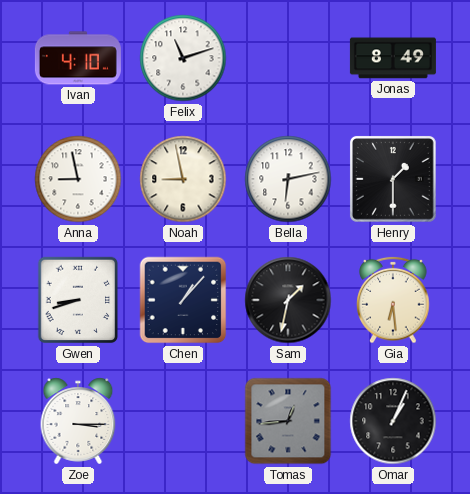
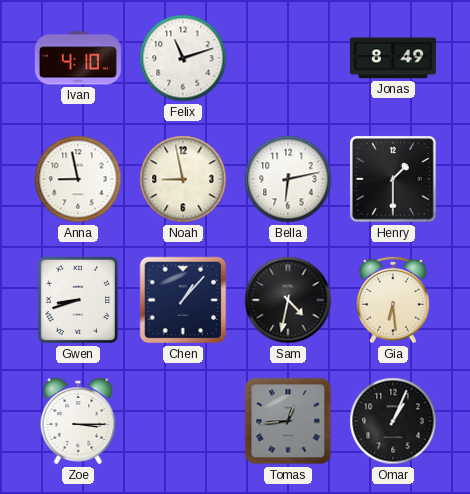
Sam: 1:32 -> 4:32
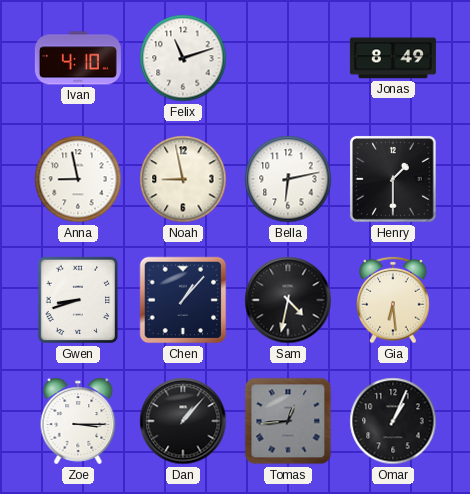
Dan: none -> 1:07
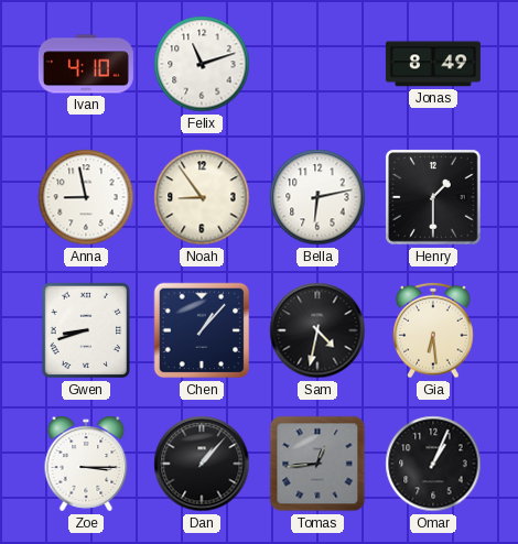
Noah: 8:58 -> 8:54
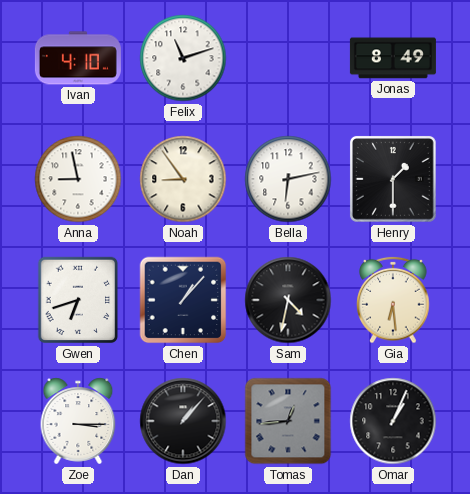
Gwen: 8:42 -> 6:42
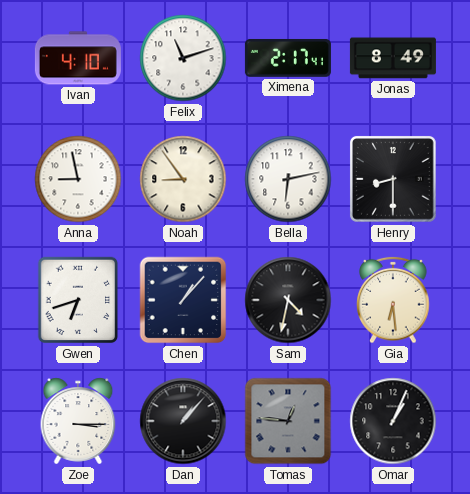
Ximena: none -> 2:17
Henry: 1:30 -> 8:30
Tomas: 12:44 -> 12:46
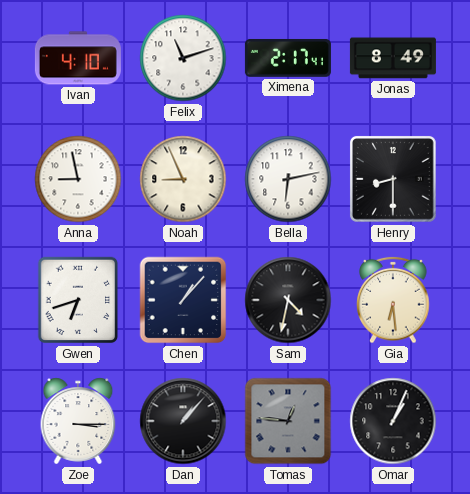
Noah: 8:54 -> 8:56
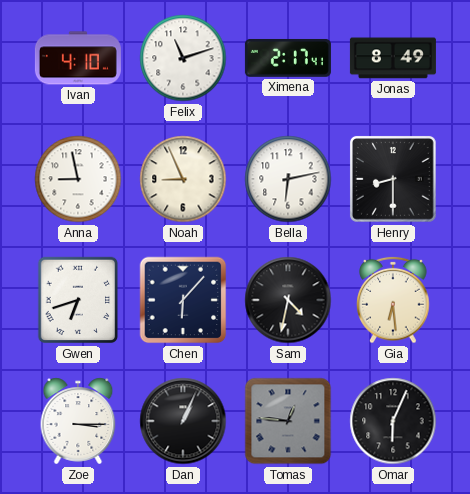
Chen: 1:07 -> 6:07
Dan: 1:07 -> 1:04
Omar: 1:04 -> 6:04
